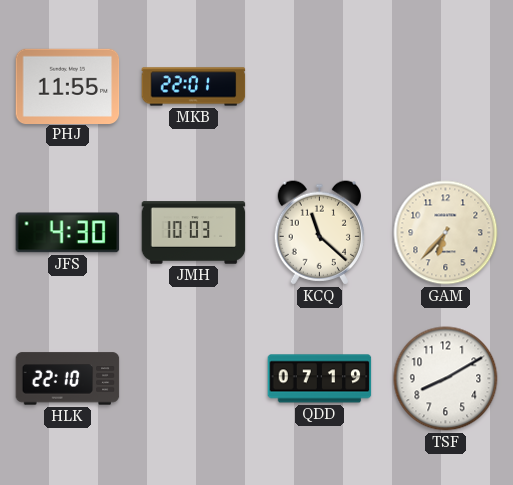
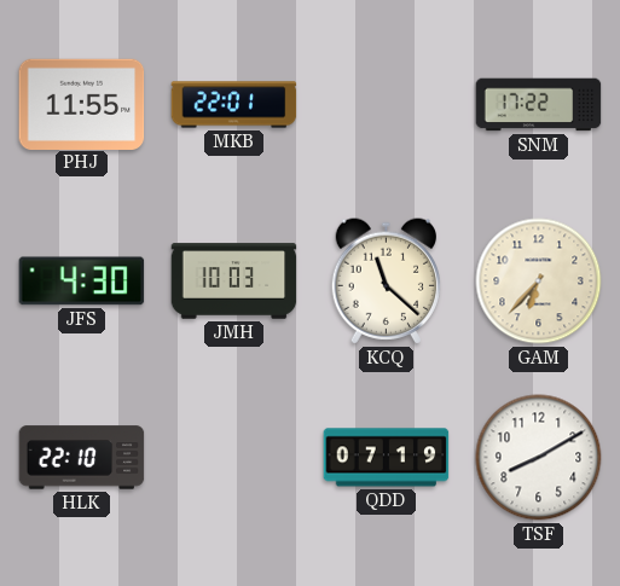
SNM: none -> 17:22
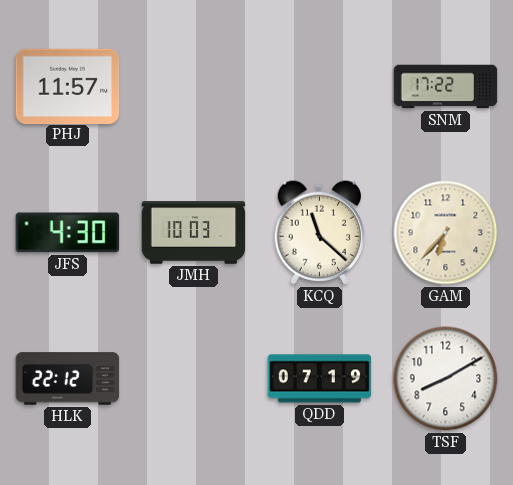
PHJ: 11:55 -> 11:57
MKB: 22:01 -> none
HLK: 22:10 -> 22:12
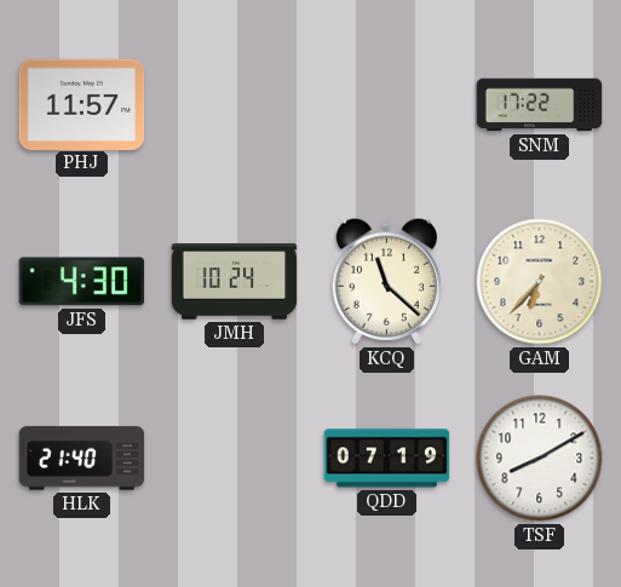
JMH: 10:03 -> 10:24
HLK: 22:12 -> 21:40
